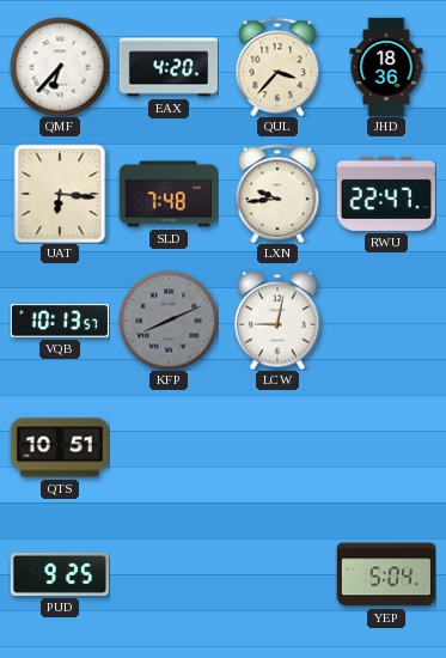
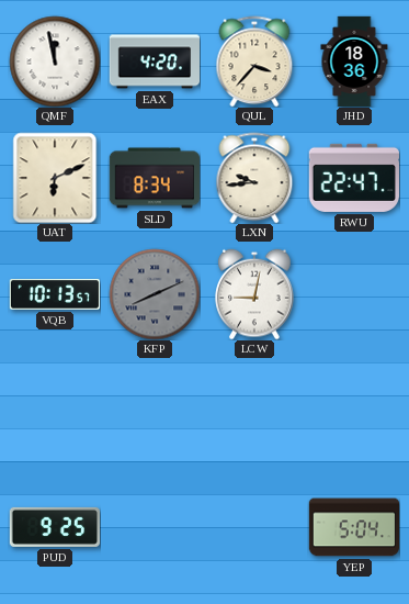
QMF: 6:37 -> 11:58
UAT: 6:16 -> 6:11
SLD: 7:48 -> 8:34
QTS: 10:51 -> none
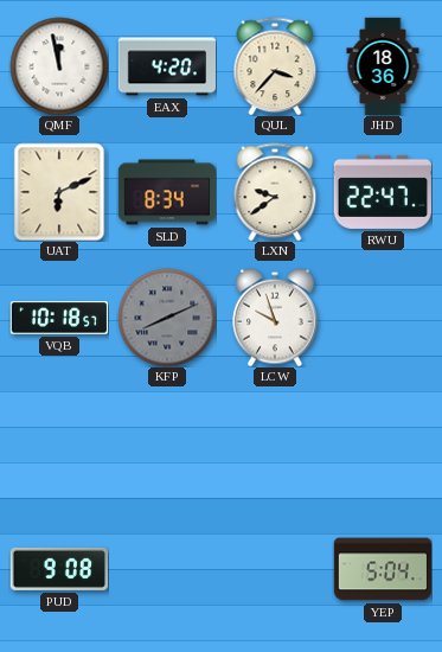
LXN: 9:44 -> 9:39
VQB: 10:13 -> 10:18
LCW: 9:02 -> 9:57
PUD: 9:25 -> 9:08
